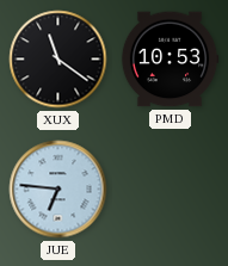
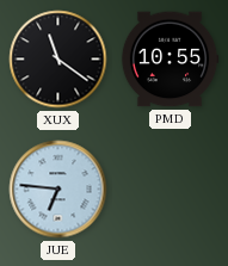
PMD: 10:53 -> 10:55
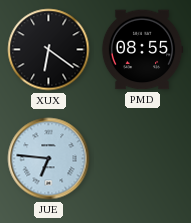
XUX: 11:21 -> 6:21
PMD: 10:55 -> 08:55
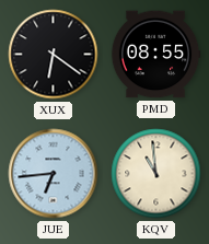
JUE: 6:46 -> 6:44
KQV: none -> 10:59
